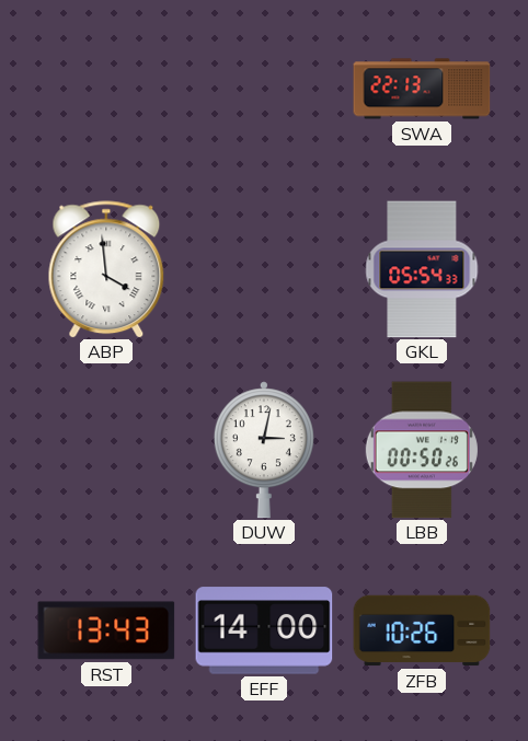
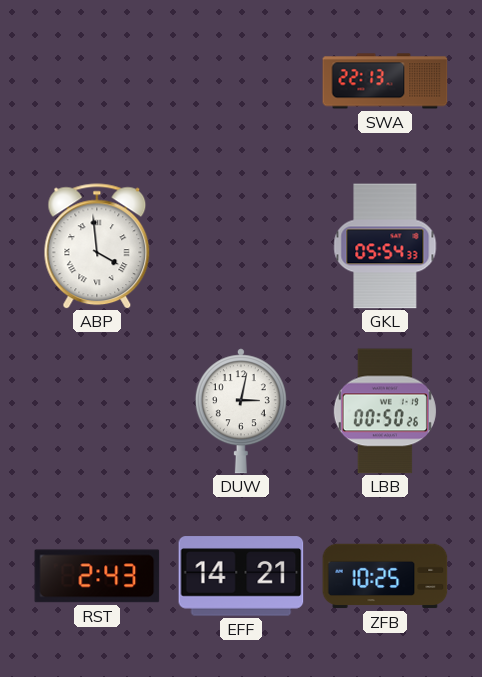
RST: 13:43 -> 2:43
EFF: 14:00 -> 14:21
ZFB: 10:26 -> 10:25
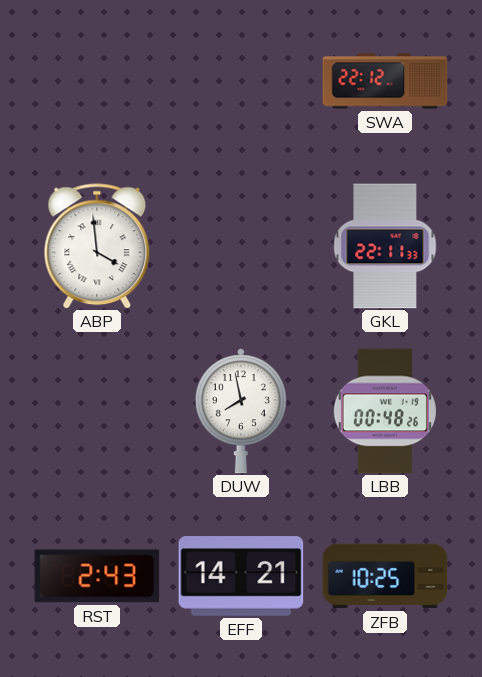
SWA: 22:13 -> 22:12
GKL: 05:54 -> 22:11
DUW: 3:02 -> 7:58
LBB: 00:50 -> 00:48
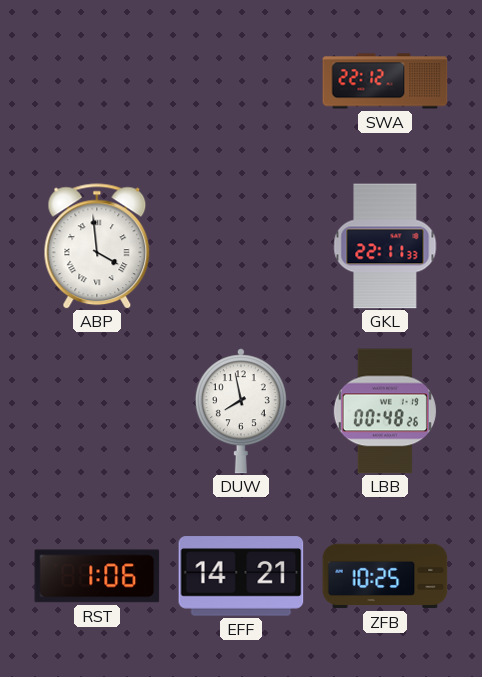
RST: 2:43 -> 1:06
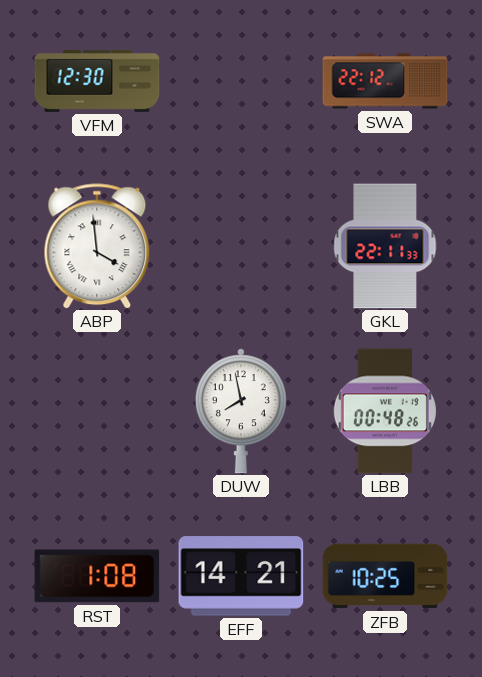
VFM: none -> 12:30
RST: 1:06 -> 1:08
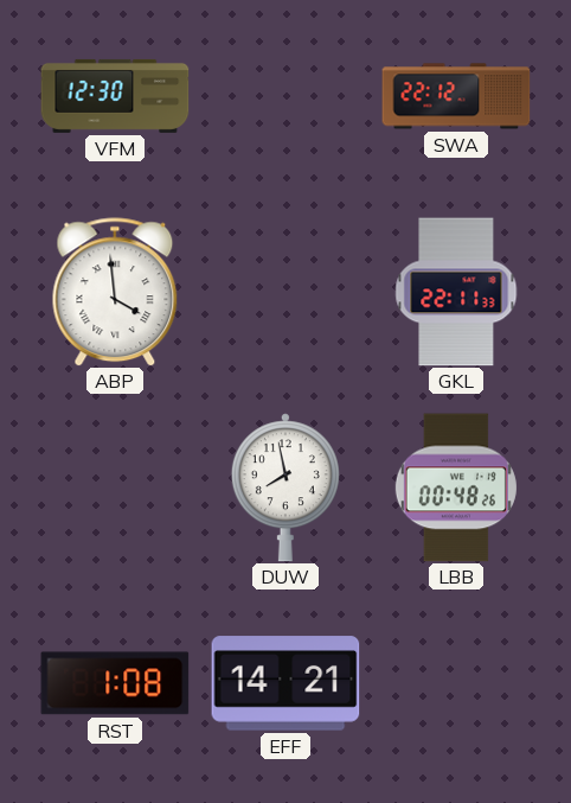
ZFB: 10:25 -> none
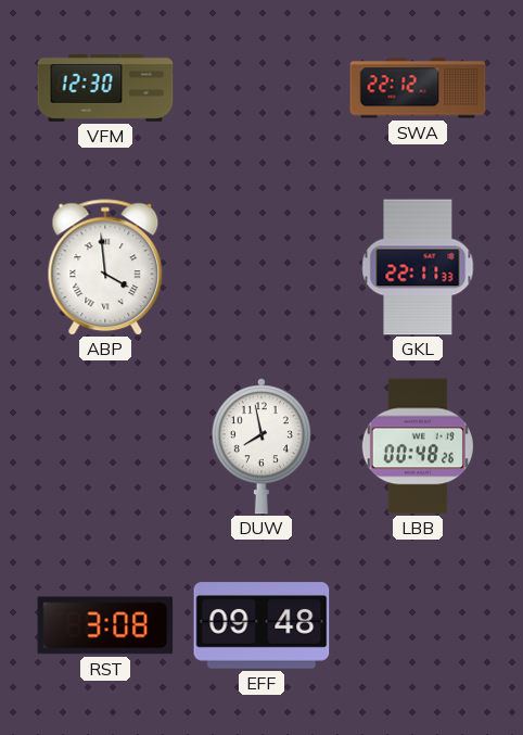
RST: 1:08 -> 3:08
EFF: 14:21 -> 09:48
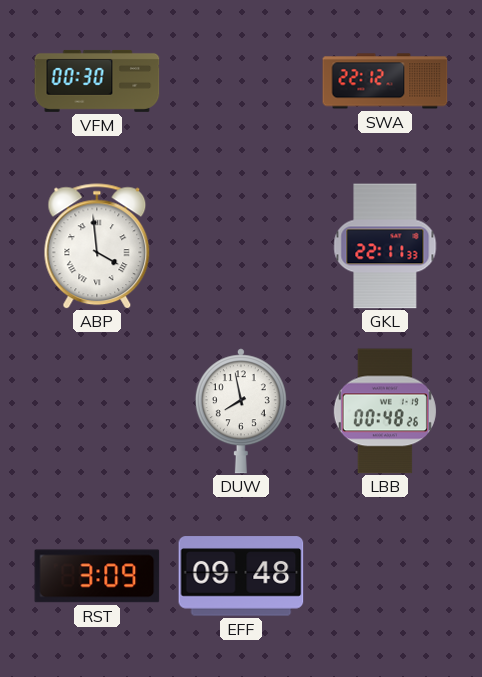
VFM: 12:30 -> 00:30
RST: 3:08 -> 3:09
